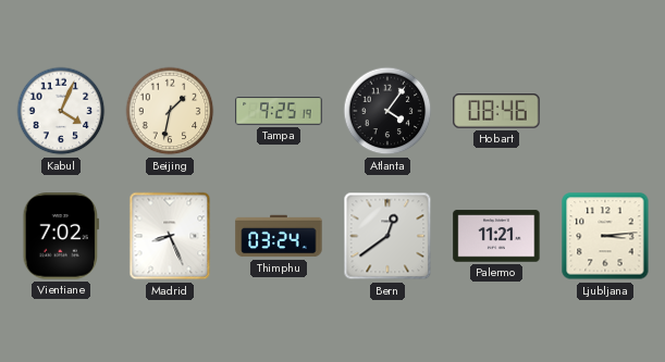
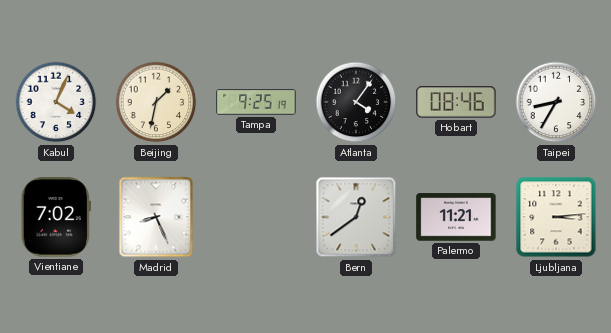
Taipei: none -> 8:35
Thimphu: 03:24 -> none
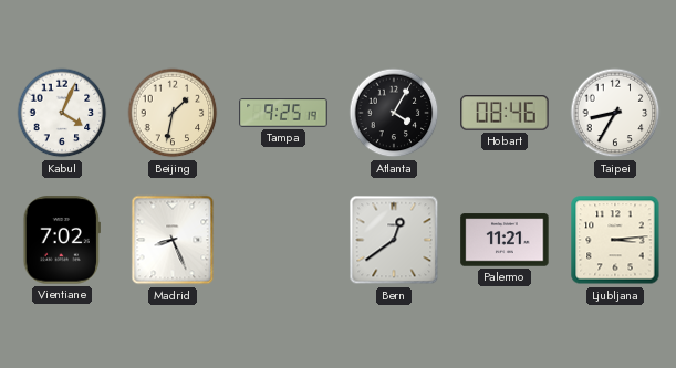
Atlanta: 4:06 -> 4:05
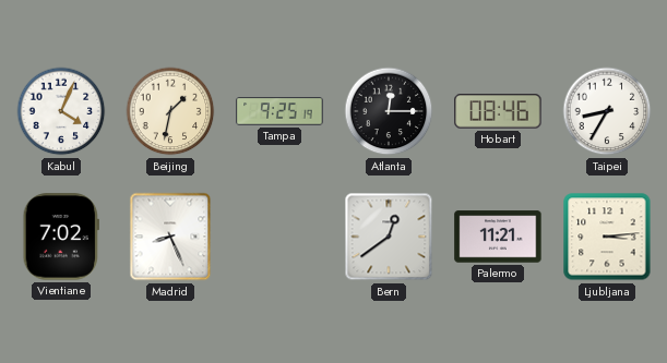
Atlanta: 4:05 -> 12:15
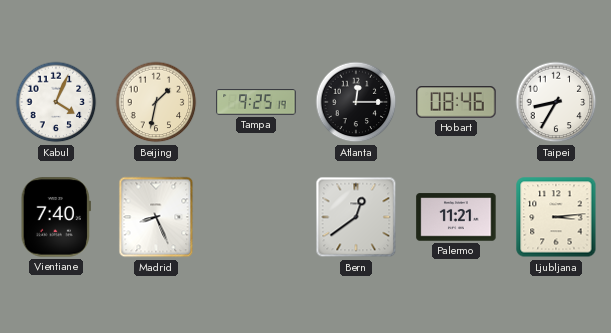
Vientiane: 7:02 -> 7:40
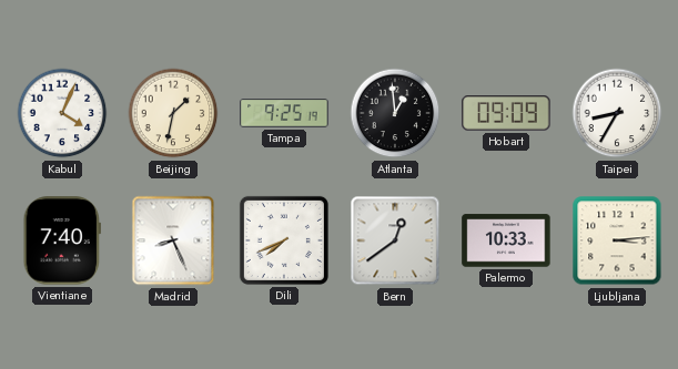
Atlanta: 12:15 -> 12:59
Hobart: 08:46 -> 09:09
Dili: none -> 7:41
Palermo: 11:21 -> 10:33
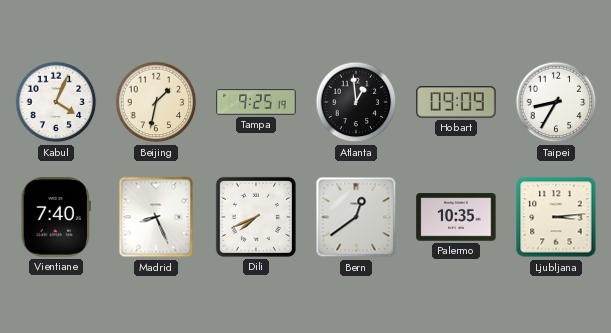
Palermo: 10:33 -> 10:35
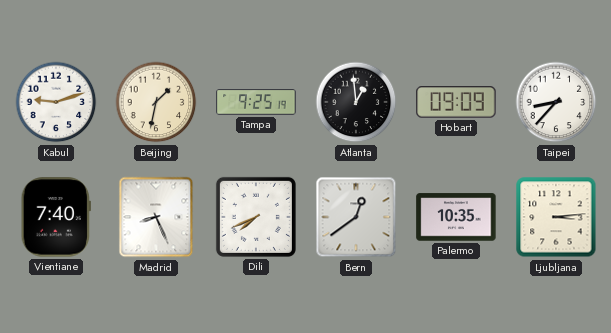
Kabul: 4:04 -> 9:12
Taipei: 8:35 -> 8:37
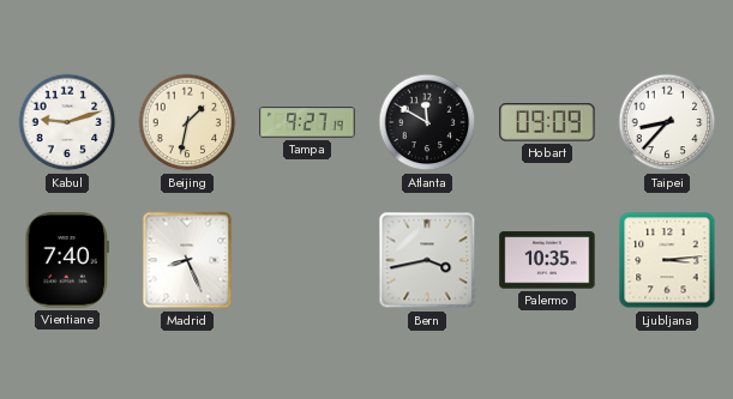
Tampa: 9:25 -> 9:27
Atlanta: 12:59 -> 11:50
Dili: 7:41 -> none
Bern: 12:39 -> 3:43
